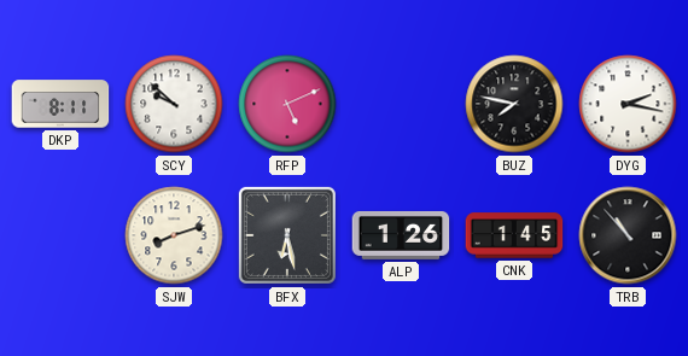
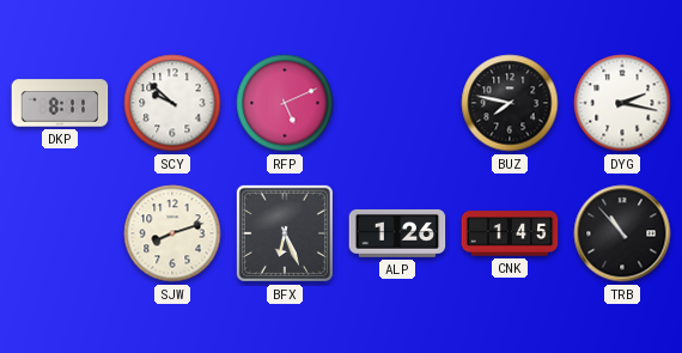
BFX: 6:28 -> 6:26
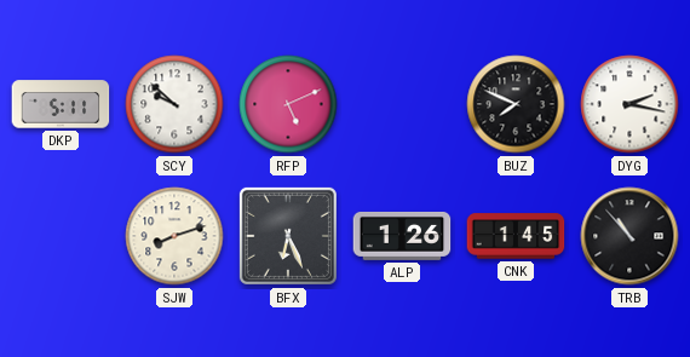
DKP: 8:11 -> 5:11
BUZ: 7:47 -> 7:49
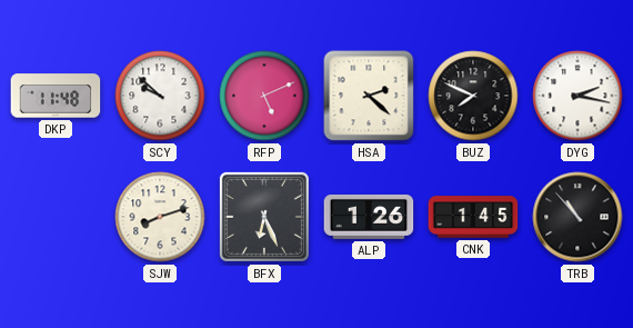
DKP: 5:11 -> 11:48
HSA: none -> 2:22
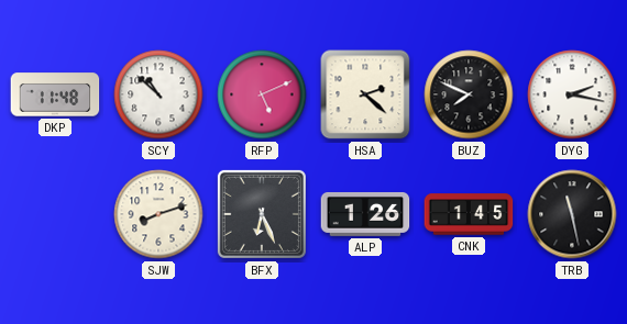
SCY: 9:52 -> 10:52
TRB: 10:53 -> 11:28
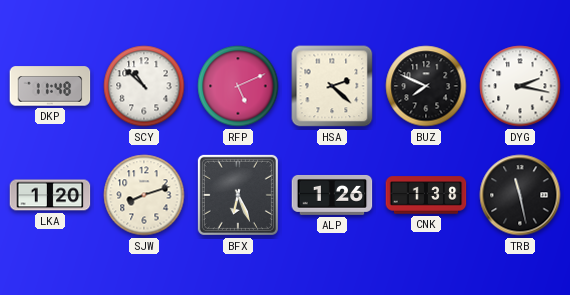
LKA: none -> 1:20
CNK: 1:45 -> 1:38
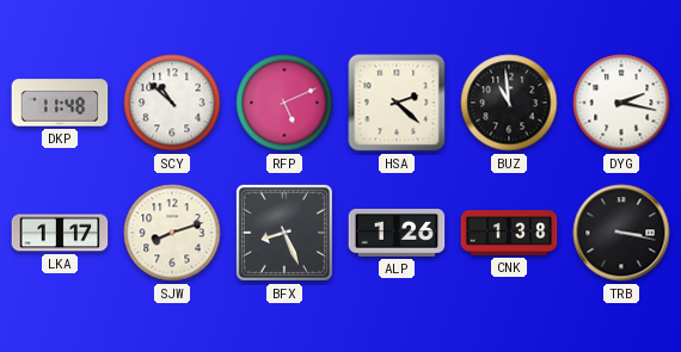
BUZ: 7:49 -> 10:59
LKA: 1:20 -> 1:17
BFX: 6:26 -> 8:26
TRB: 11:28 -> 3:17
